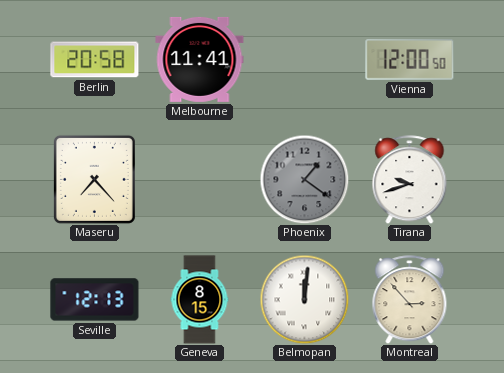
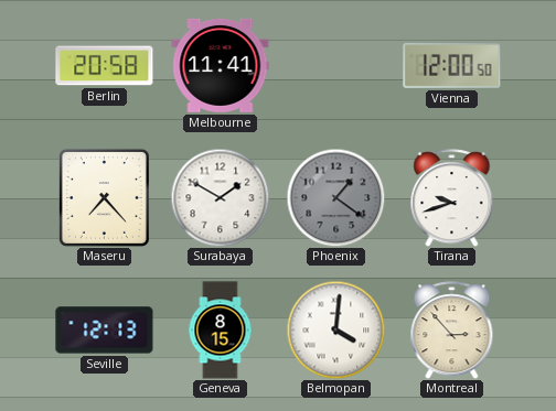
Surabaya: none -> 1:50
Belmopan: 12:01 -> 4:01
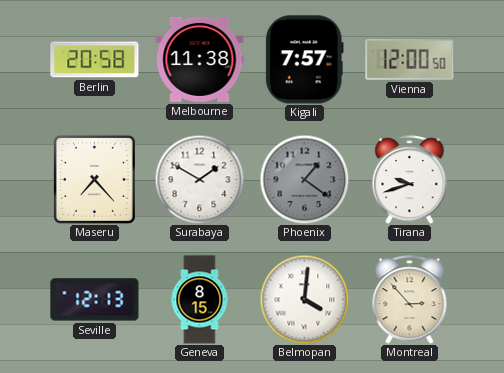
Melbourne: 11:41 -> 11:38
Kigali: none -> 7:57
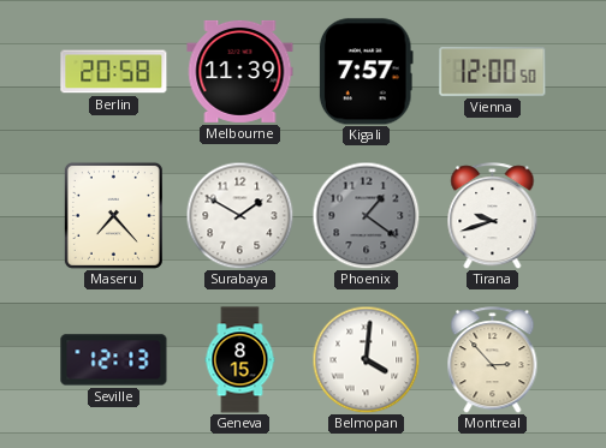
Melbourne: 11:38 -> 11:39
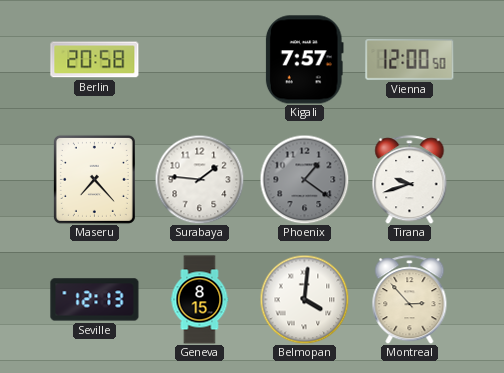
Melbourne: 11:39 -> none
Surabaya: 1:50 -> 1:46
